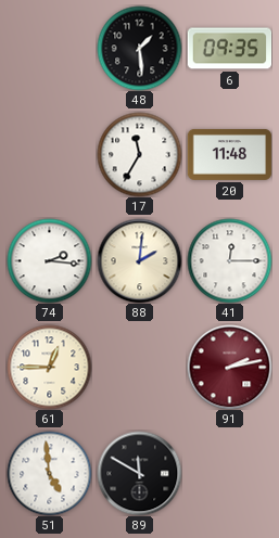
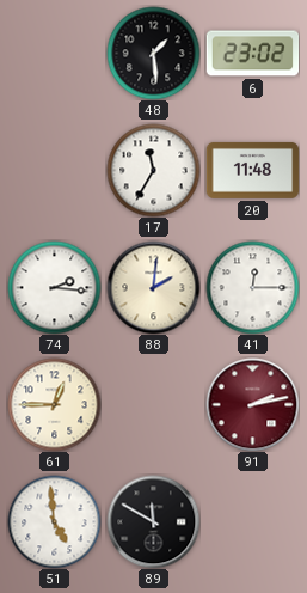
6: 09:35 -> 23:02
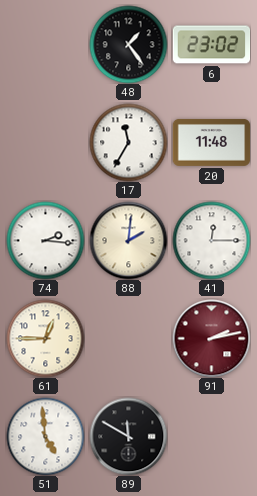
48: 1:29 -> 1:24
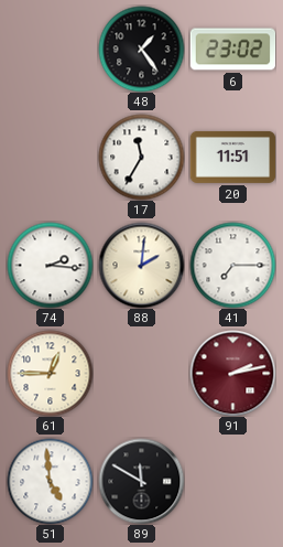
20: 11:48 -> 11:51
41: 12:15 -> 7:15
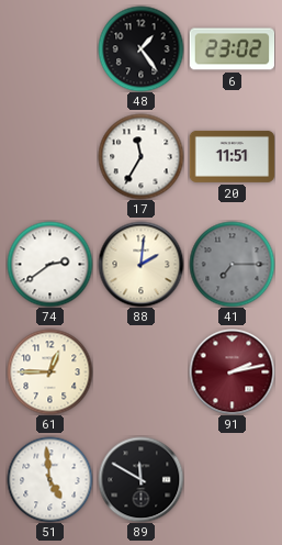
74: 2:16 -> 2:39
41 dial: white -> grey
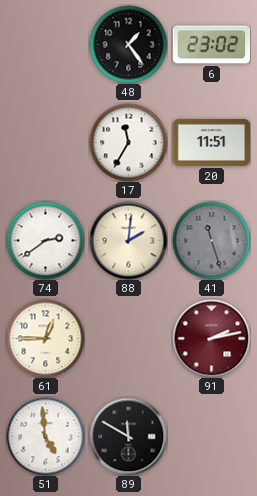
41: 7:15 -> 11:27
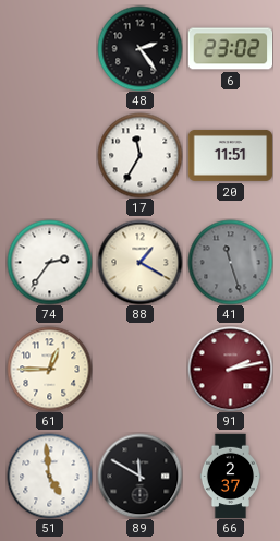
48: 1:24 -> 2:24
74: 2:39 -> 2:36
88: 2:01 -> 1:20
66: none -> 2:37
